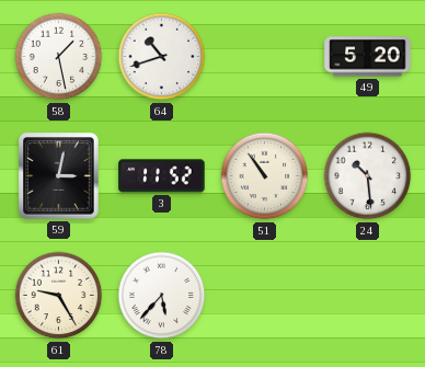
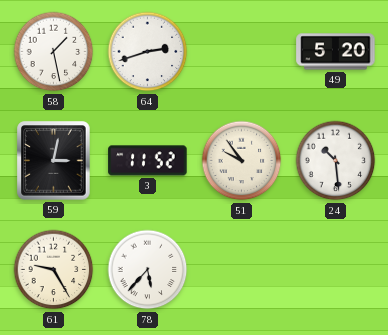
64: 10:42 -> 2:42
51: 10:54 -> 9:54
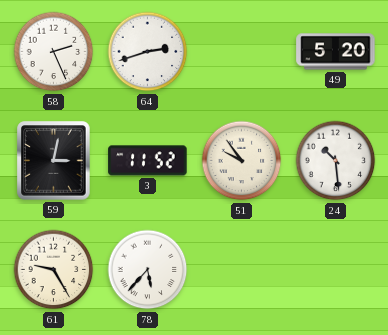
58: 1:28 -> 2:26
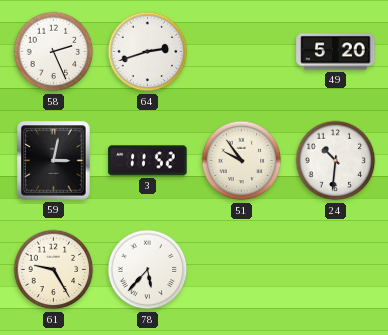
24: 10:29 -> 10:31
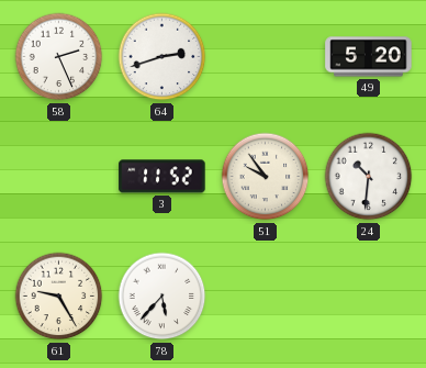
59: 3:02 -> none
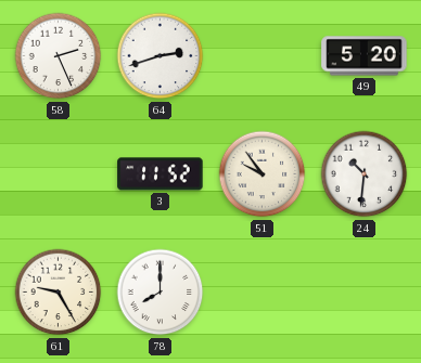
78: 5:37 -> 8:00
